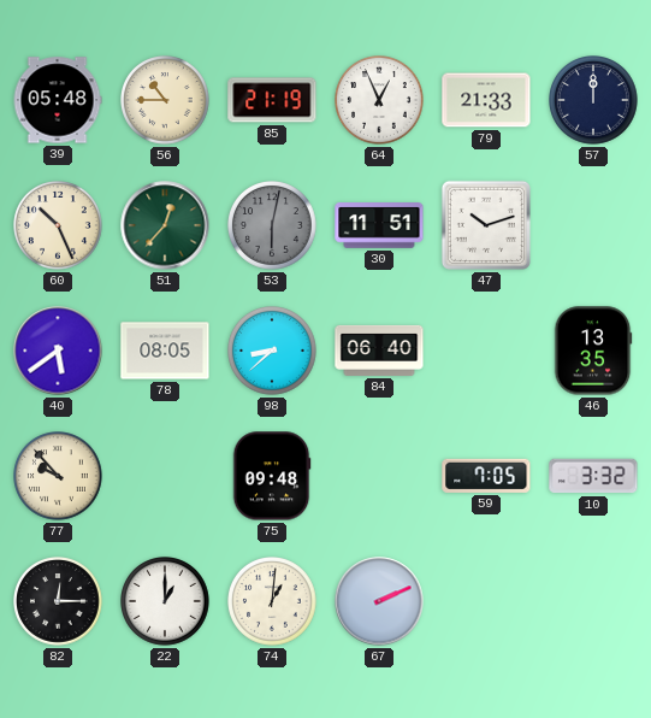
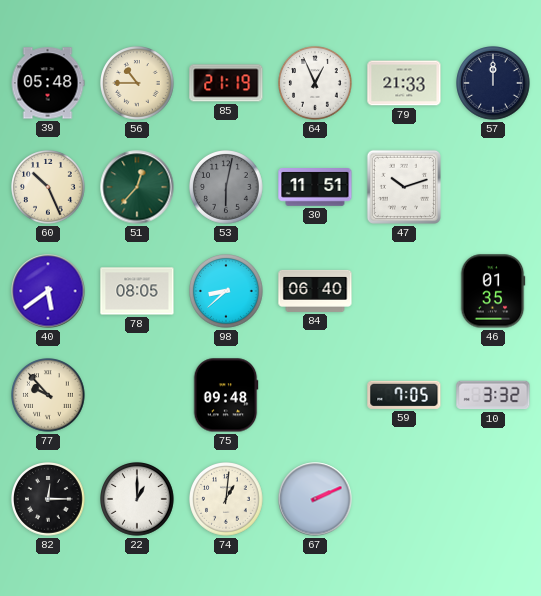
46: 13:35 -> 01:35
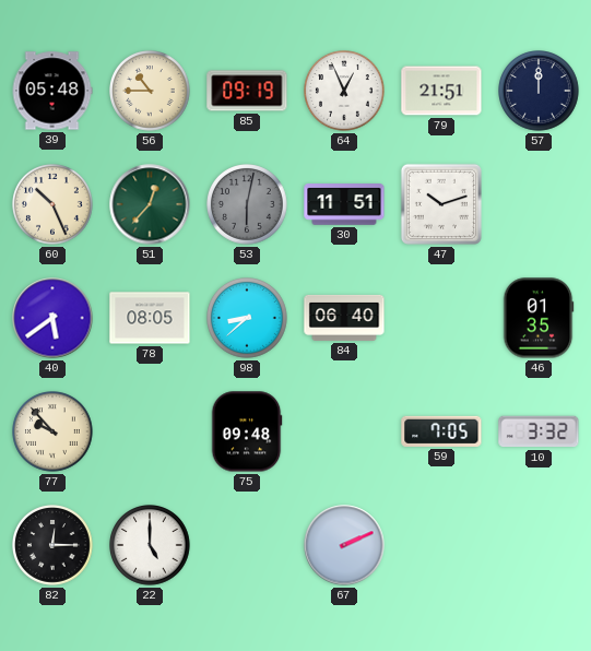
85: 21:19 -> 09:19
79: 21:33 -> 21:51
22: 1:00 -> 5:00
74: 1:01 -> none
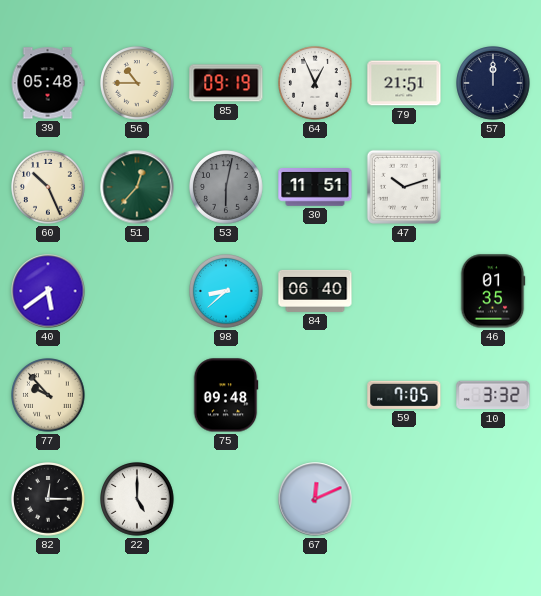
78: 08:05 -> none
67: 2:11 -> 12:11
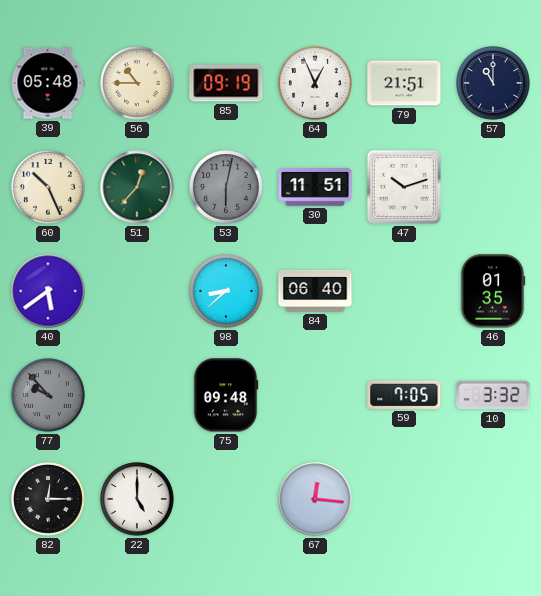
57: 12:00 -> 11:00
77 dial: cream -> grey
67: 12:11 -> 12:16
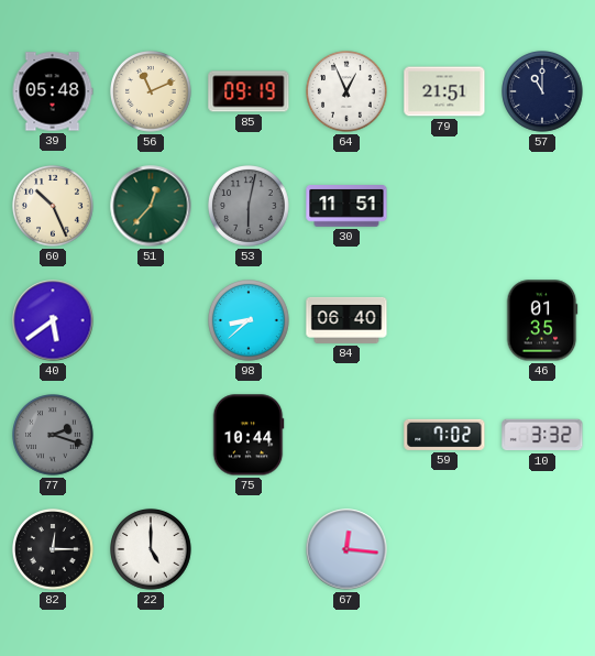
56: 10:45 -> 11:11
47: 10:12 -> none
77: 9:53 -> 2:18
75: 09:48 -> 10:44
59: 7:05 -> 7:02
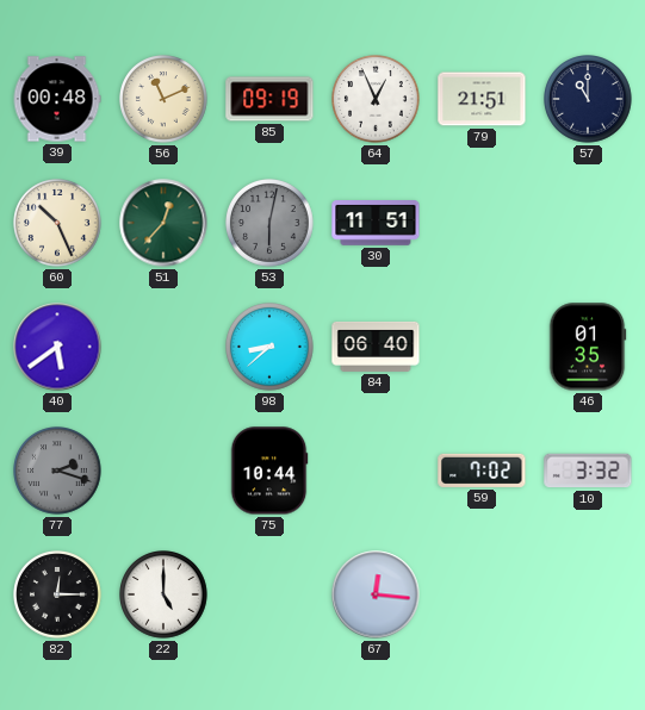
39: 05:48 -> 00:48
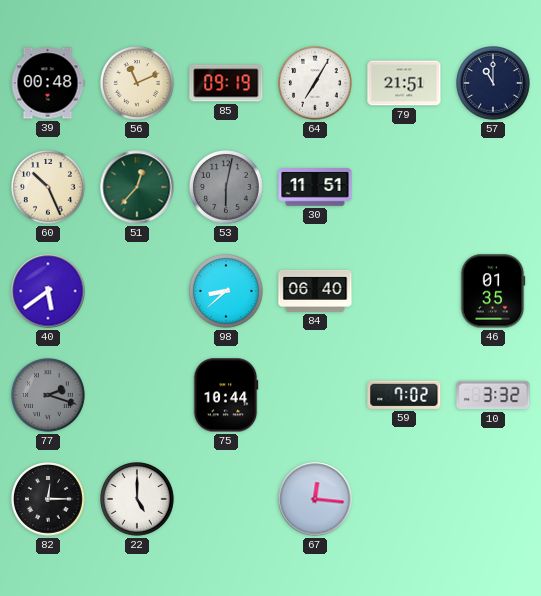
64: 12:56 -> 7:05
